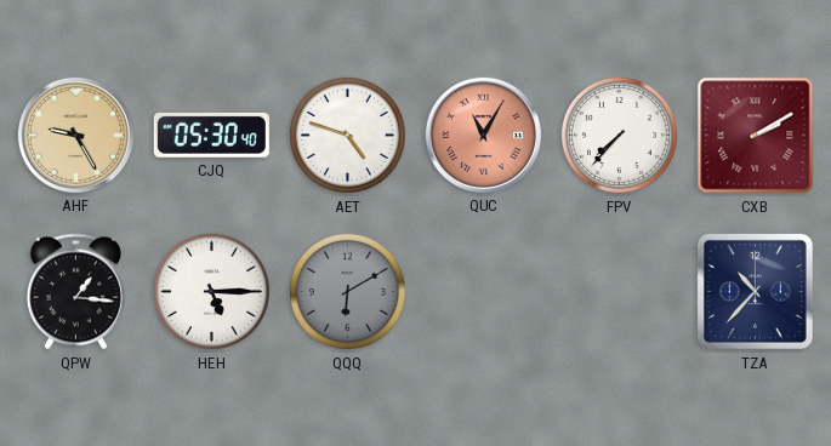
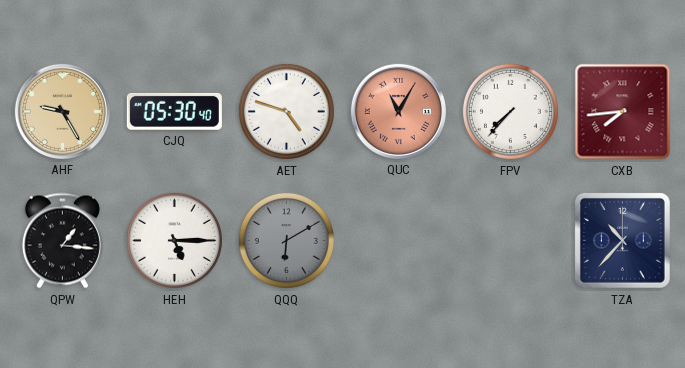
CXB: 2:10 -> 7:44
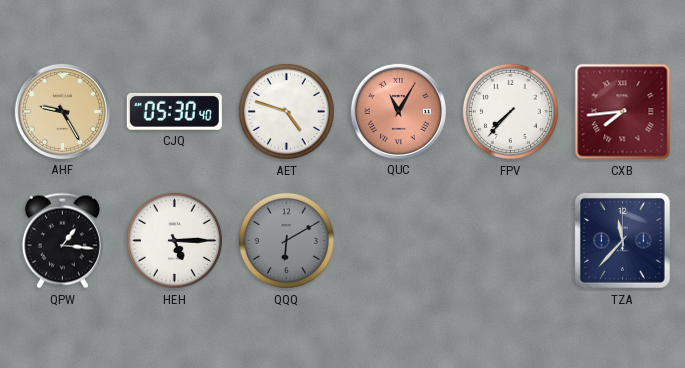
TZA: 10:37 -> 11:37
